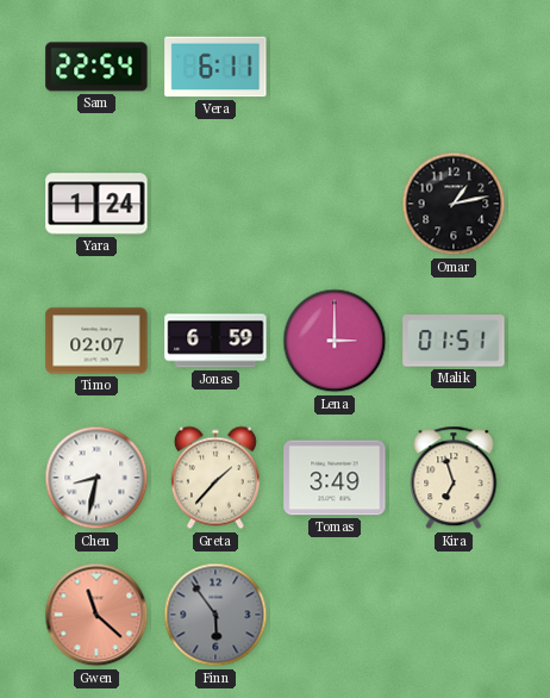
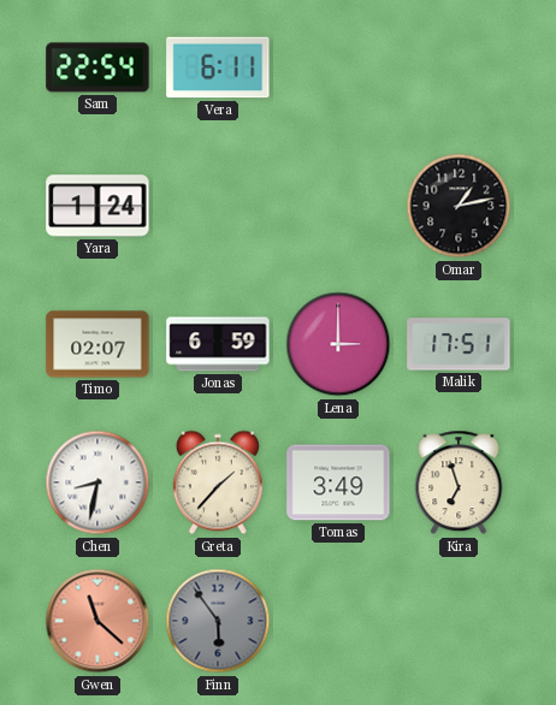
Malik: 01:51 -> 17:51
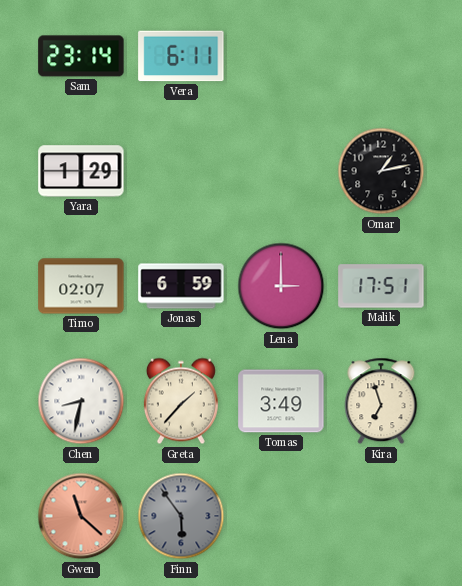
Sam: 22:54 -> 23:14
Yara: 1:24 -> 1:29
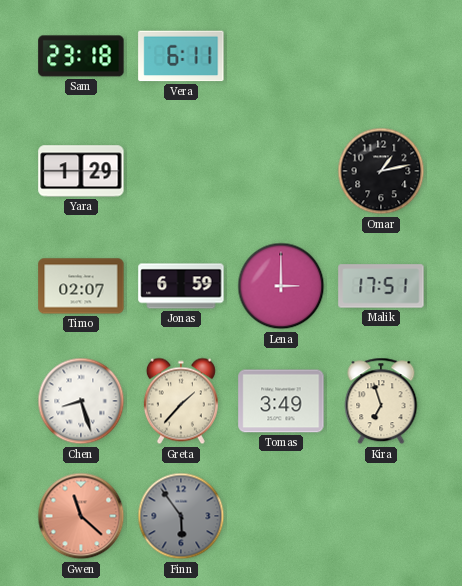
Sam: 23:14 -> 23:18
Chen: 8:32 -> 8:27
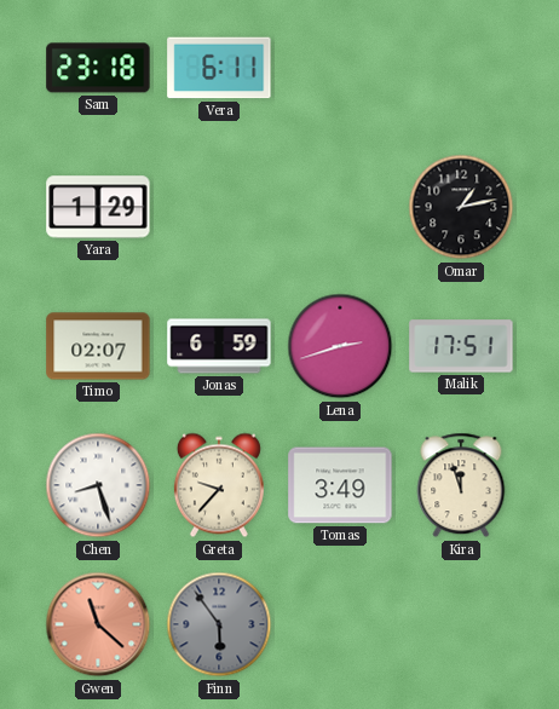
Lena: 3:00 -> 2:42
Greta: 1:37 -> 9:37
Kira: 6:57 -> 11:57
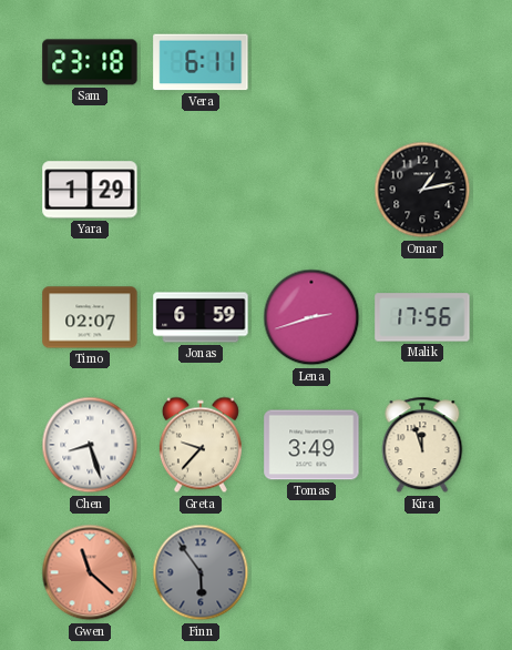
Malik: 17:51 -> 17:56
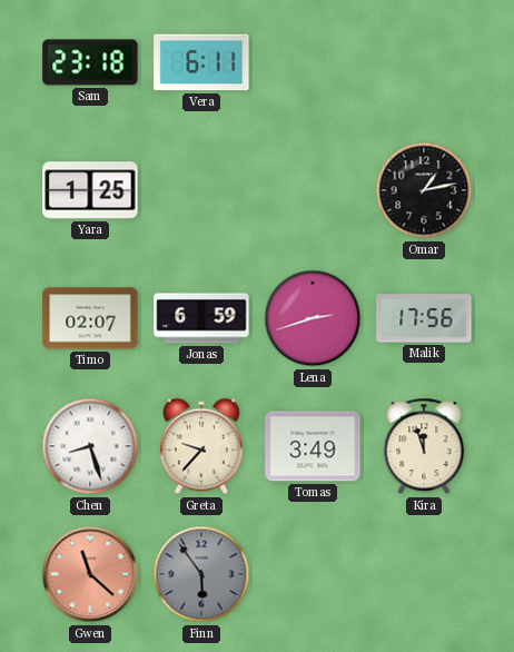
Yara: 1:29 -> 1:25
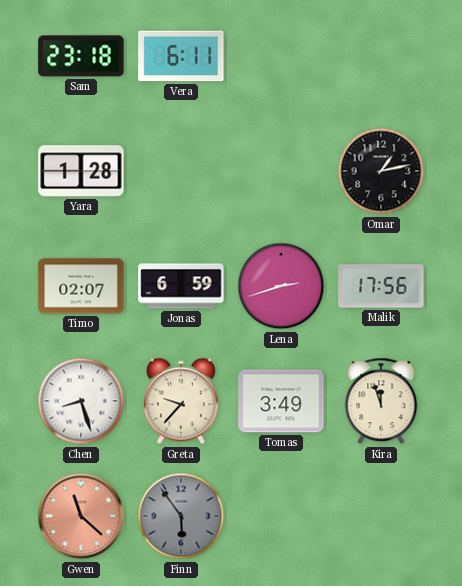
Yara: 1:25 -> 1:28
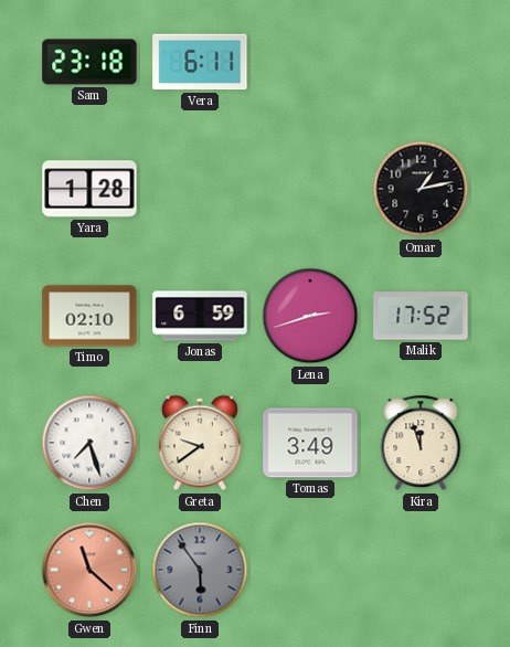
Timo: 02:07 -> 02:10
Malik: 17:56 -> 17:52
Chen: 8:27 -> 7:27
Greta: 9:37 -> 9:39
